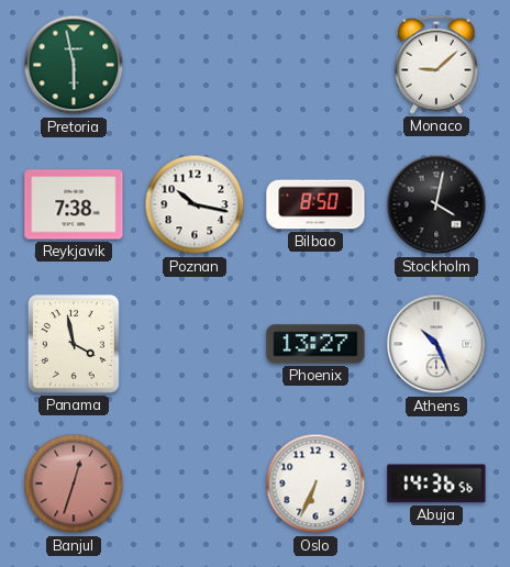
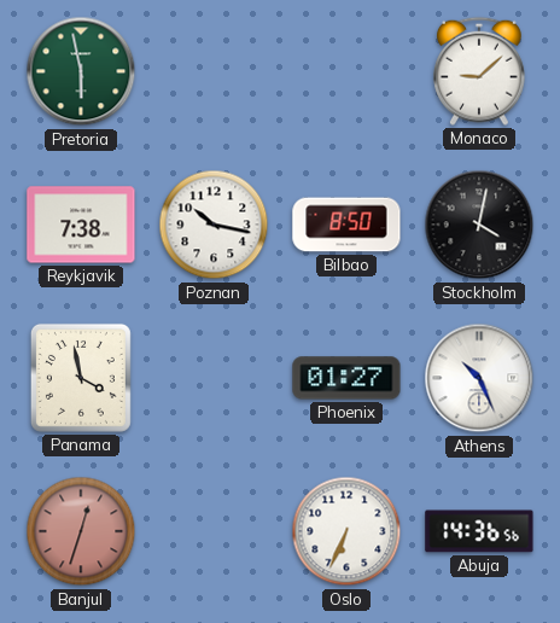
Phoenix: 13:27 -> 01:27
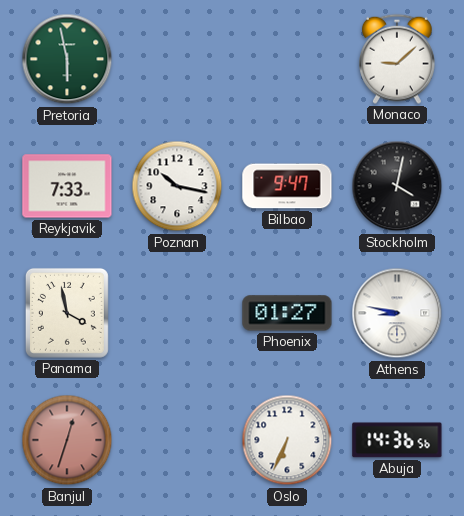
Reykjavik: 7:38 -> 7:33
Bilbao: 8:50 -> 9:47
Athens: 10:26 -> 8:47
